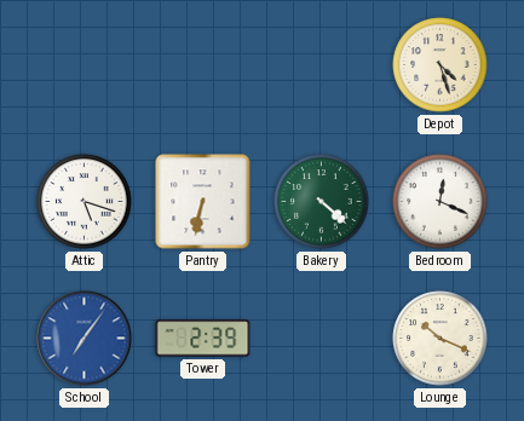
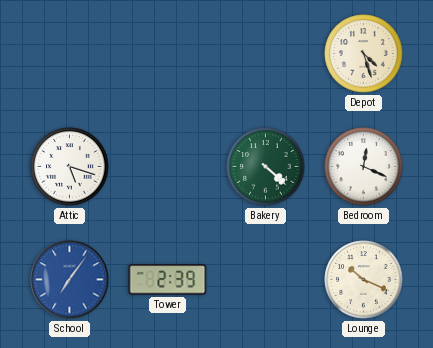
Pantry: 6:32 -> none
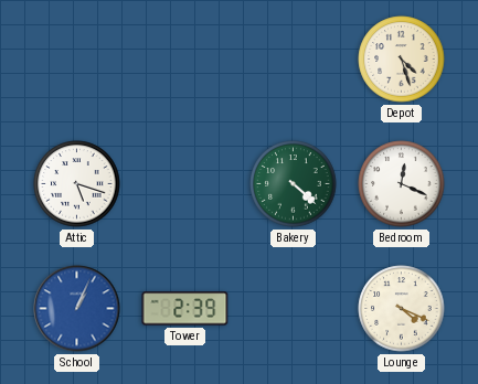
School: 7:06 -> 1:04
Lounge: 10:19 -> 4:19
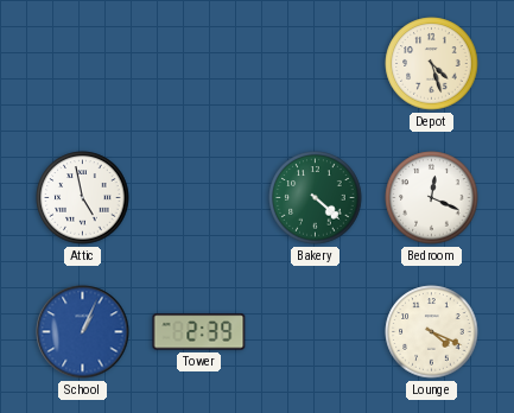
Attic: 5:18 -> 4:58
